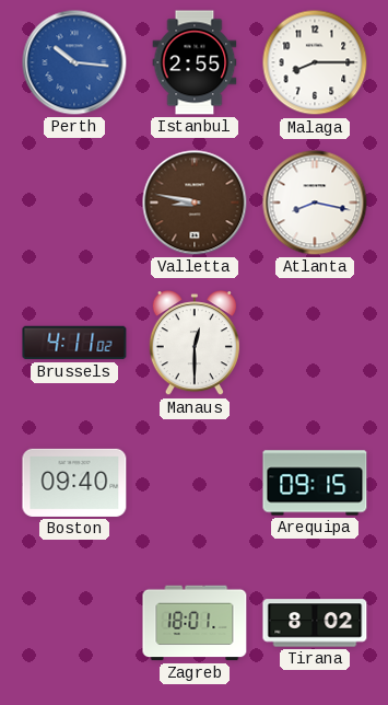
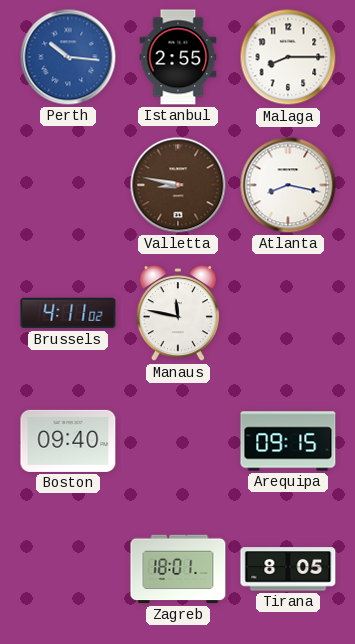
Manaus: 12:30 -> 11:47
Tirana: 8:02 -> 8:05
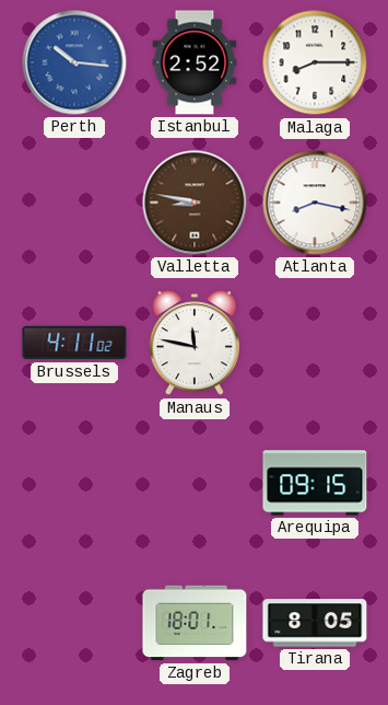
Istanbul: 2:55 -> 2:52
Boston: 09:40 -> none
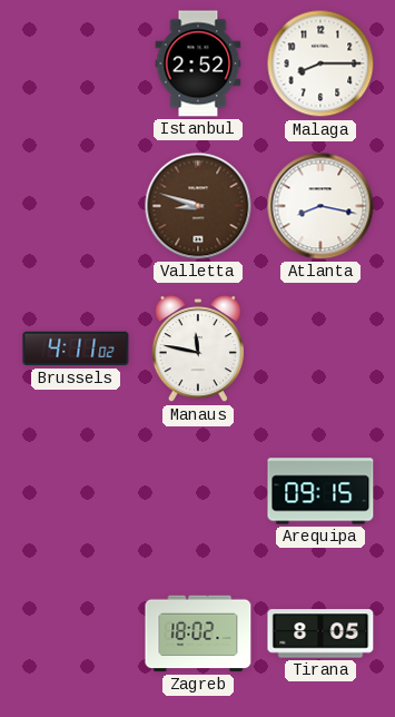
Perth: 10:16 -> none
Valletta: 8:47 -> 8:48
Zagreb: 18:01 -> 18:02
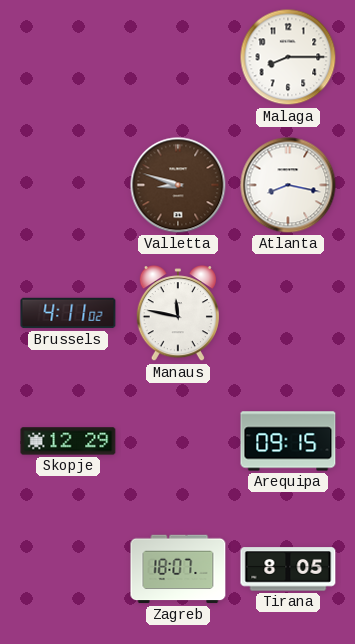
Istanbul: 2:52 -> none
Skopje: none -> 12:29
Zagreb: 18:02 -> 18:07
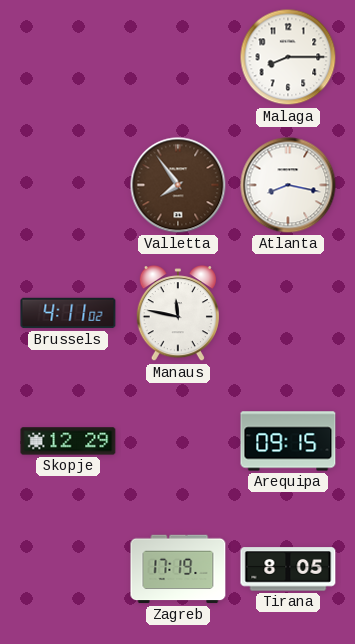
Valletta: 8:48 -> 7:54
Zagreb: 18:07 -> 17:19
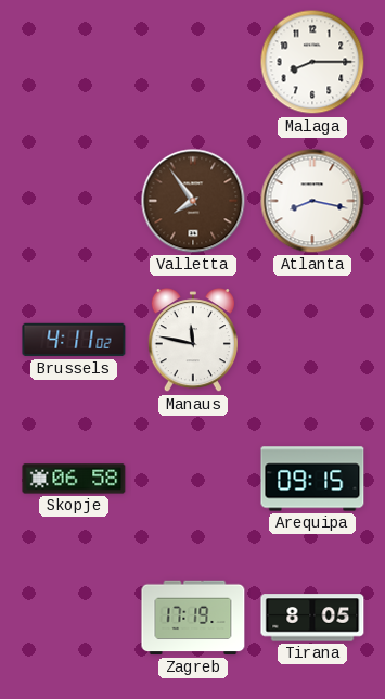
Skopje: 12:29 -> 06:58
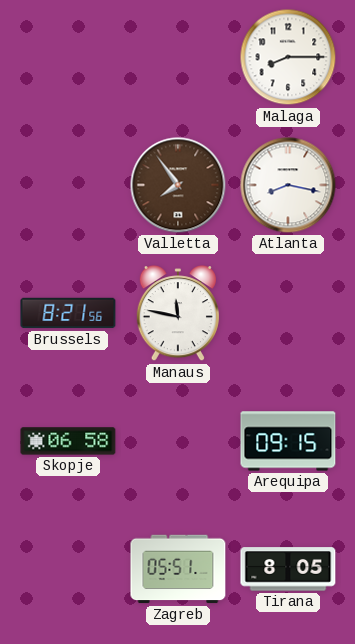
Brussels: 4:11 -> 8:21
Zagreb: 17:19 -> 05:51
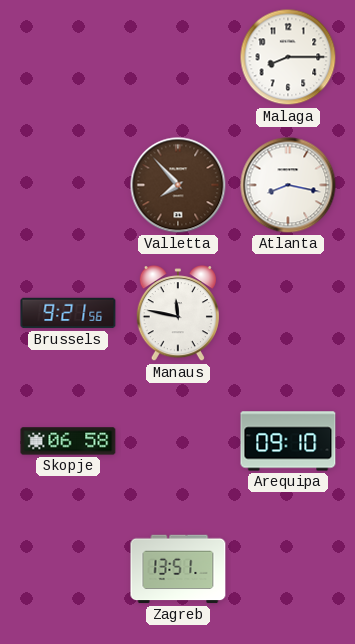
Valletta: 7:54 -> 7:53
Brussels: 8:21 -> 9:21
Arequipa: 09:15 -> 09:10
Zagreb: 05:51 -> 13:51
Tirana: 8:05 -> none
